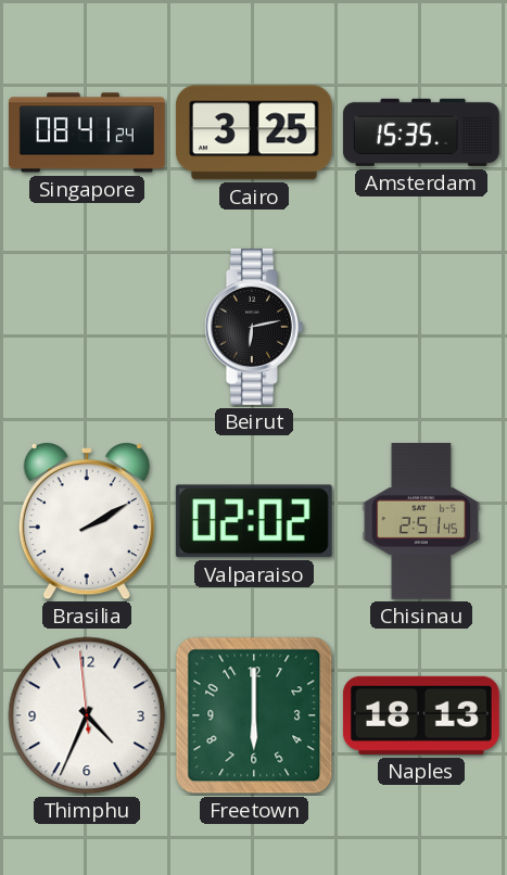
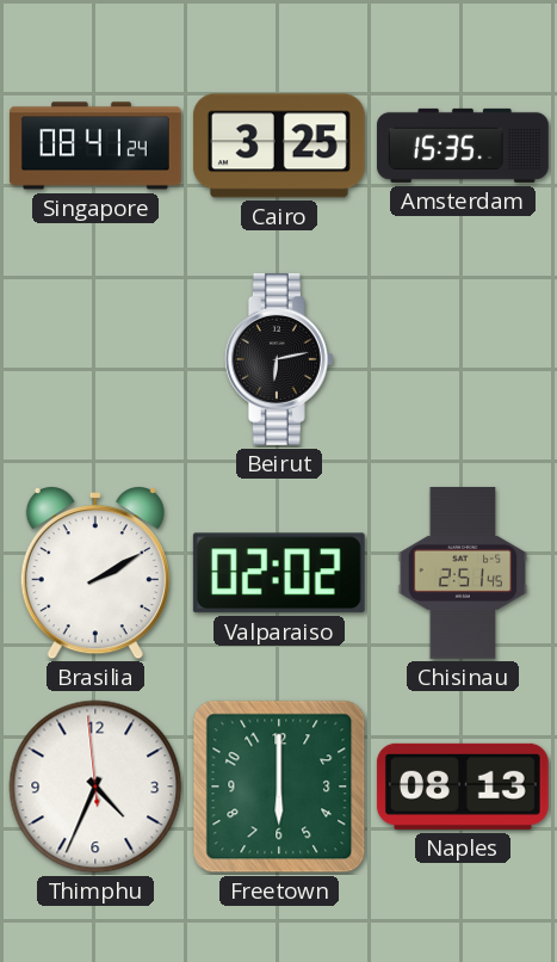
Naples: 18:13 -> 08:13
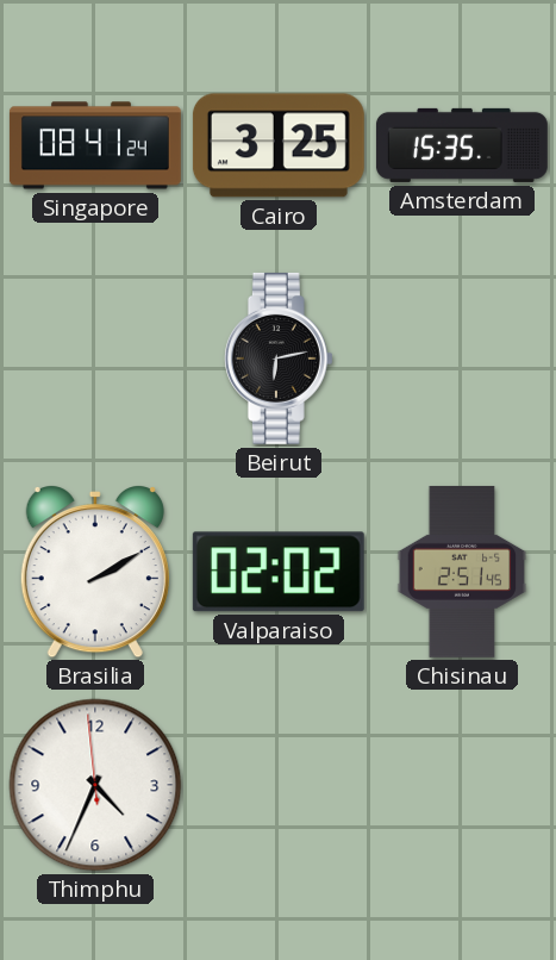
Freetown: 6:00 -> none
Naples: 08:13 -> none
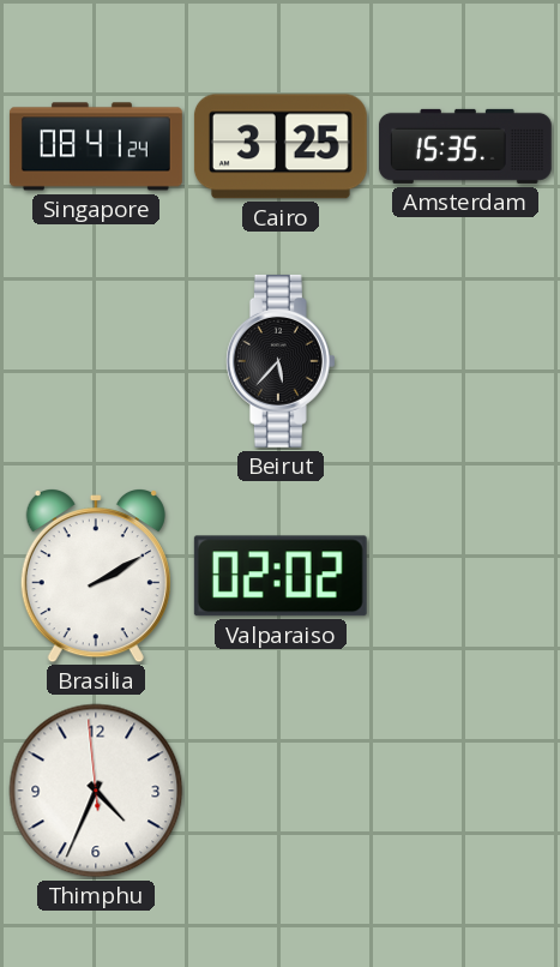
Beirut: 6:13 -> 5:37
Chisinau: 2:51 -> none
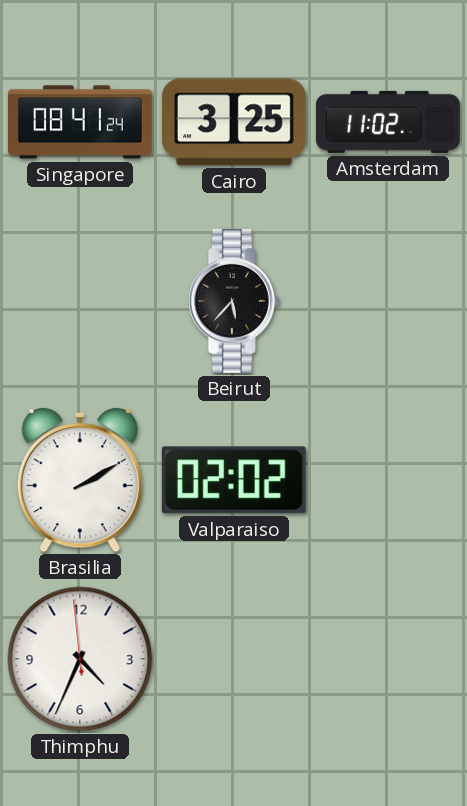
Amsterdam: 15:35 -> 11:02
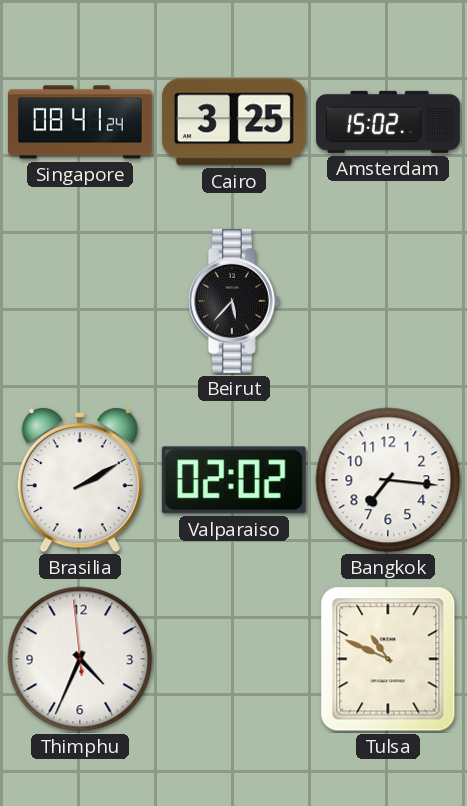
Amsterdam: 11:02 -> 15:02
Bangkok: none -> 7:16
Tulsa: none -> 10:49
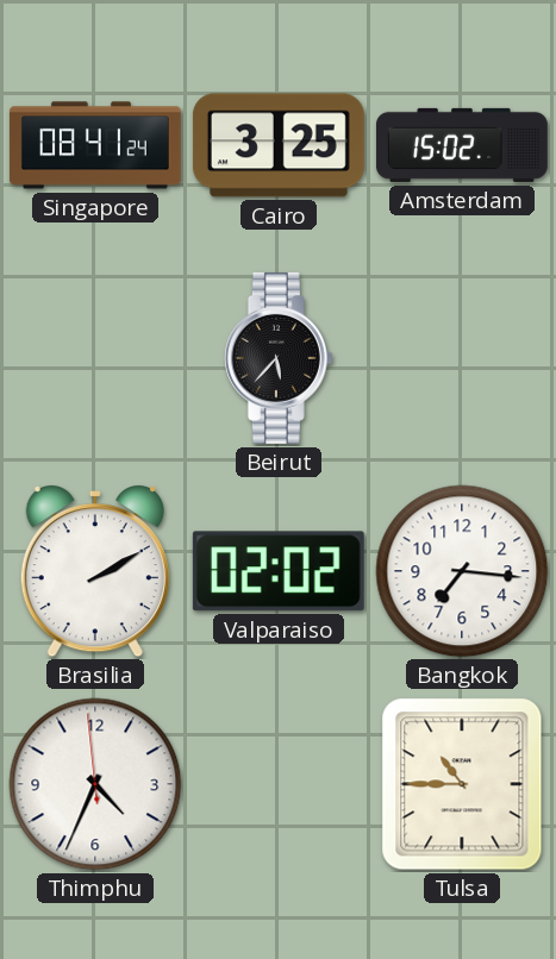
Tulsa: 10:49 -> 10:45
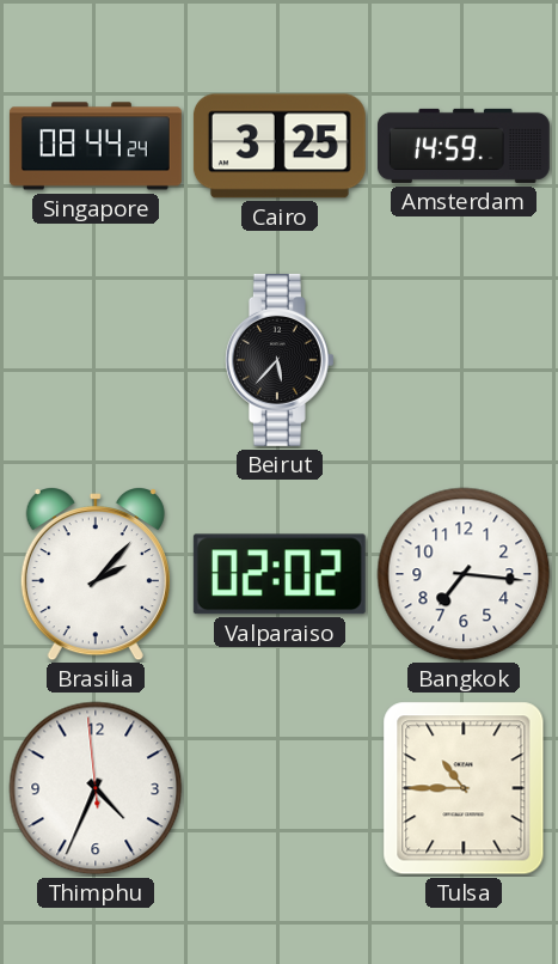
Singapore: 08:41 -> 08:44
Amsterdam: 15:02 -> 14:59
Brasilia: 2:10 -> 2:07
